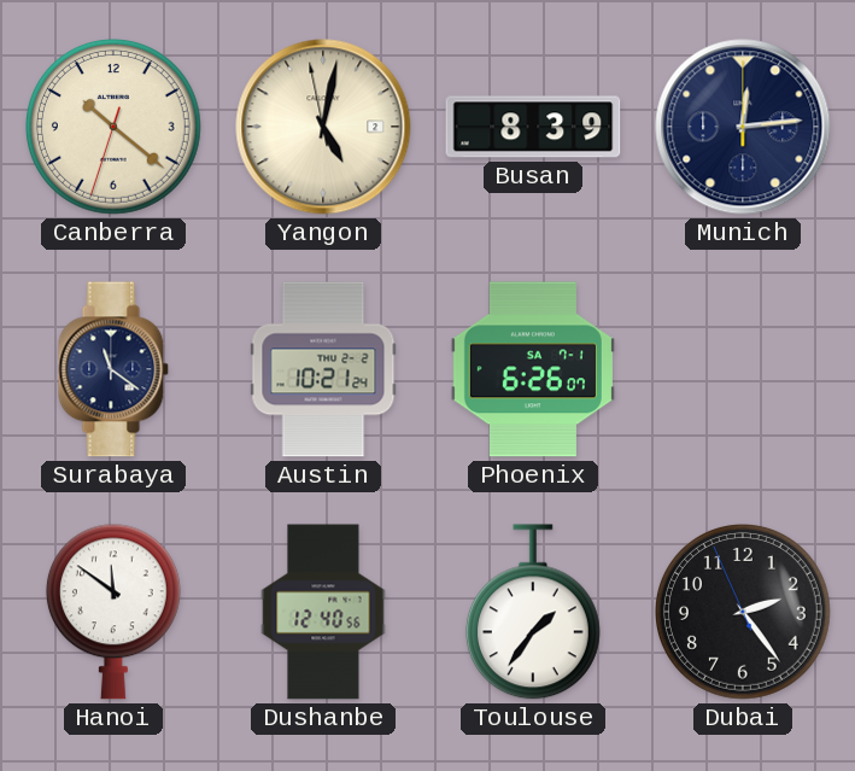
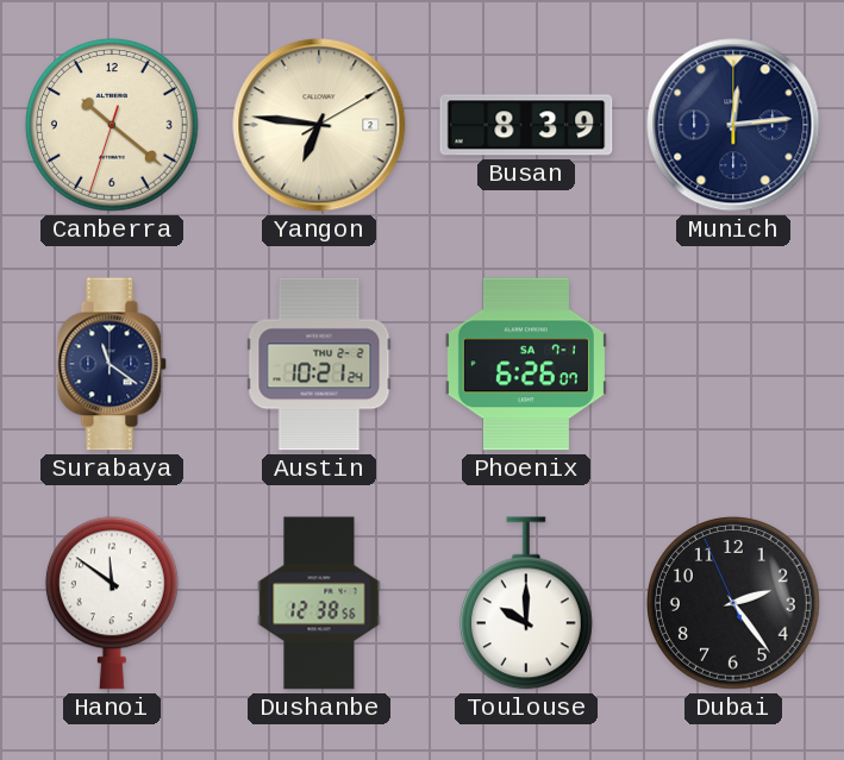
Yangon: 5:01 -> 6:46
Dushanbe: 12:40 -> 12:38
Toulouse: 1:36 -> 10:00
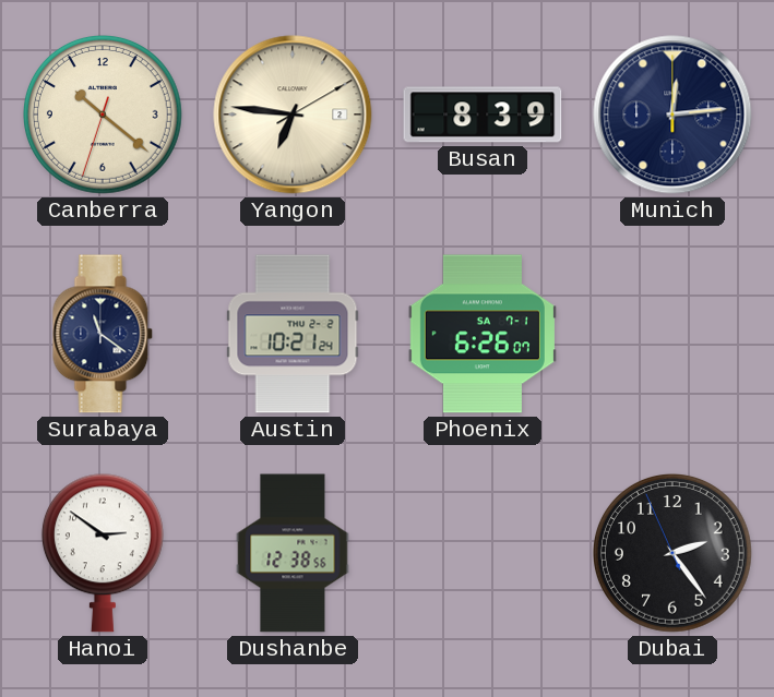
Hanoi: 11:51 -> 2:51
Toulouse: 10:00 -> none
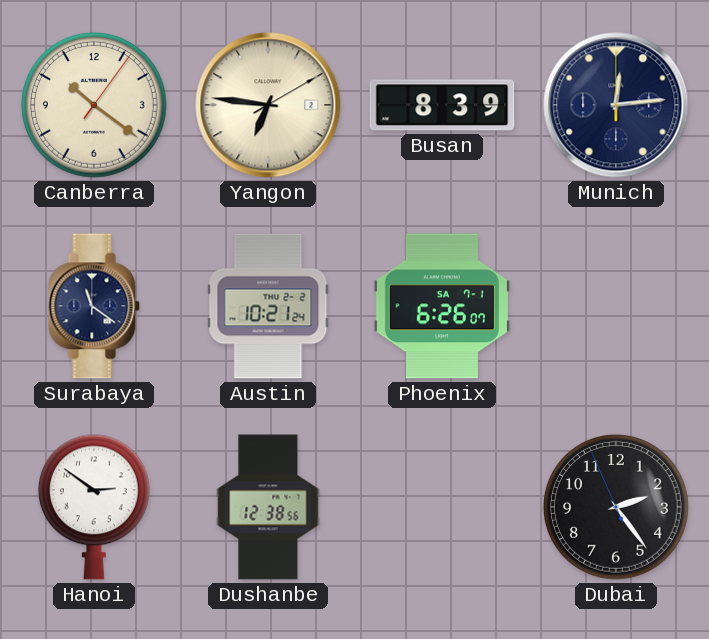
Canberra: 10:21:33 -> 10:21:06
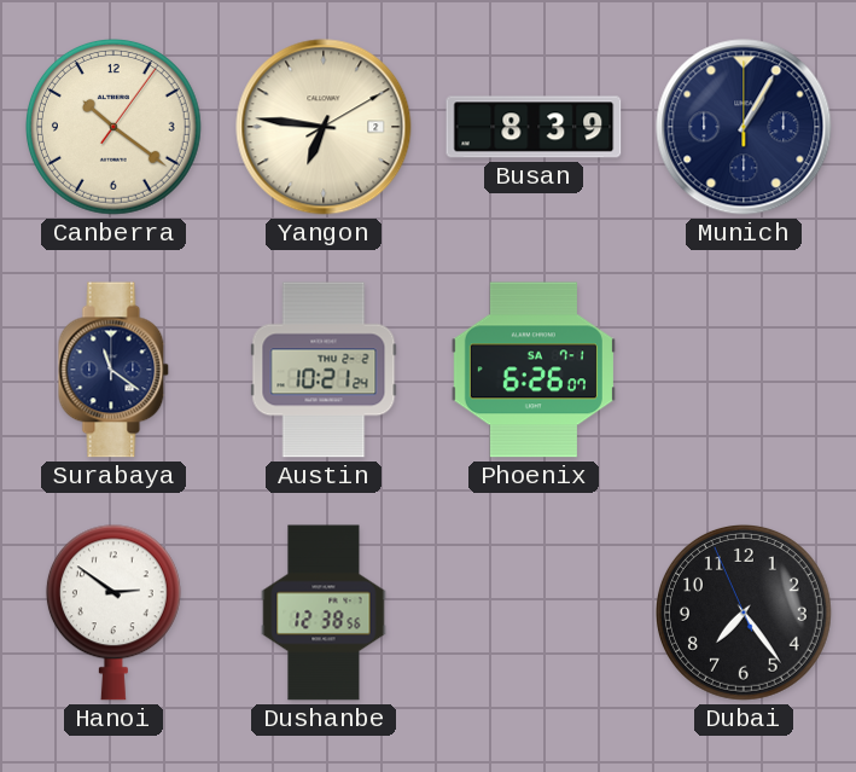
Munich: 12:14 -> 1:05
Dubai: 2:23 -> 7:23
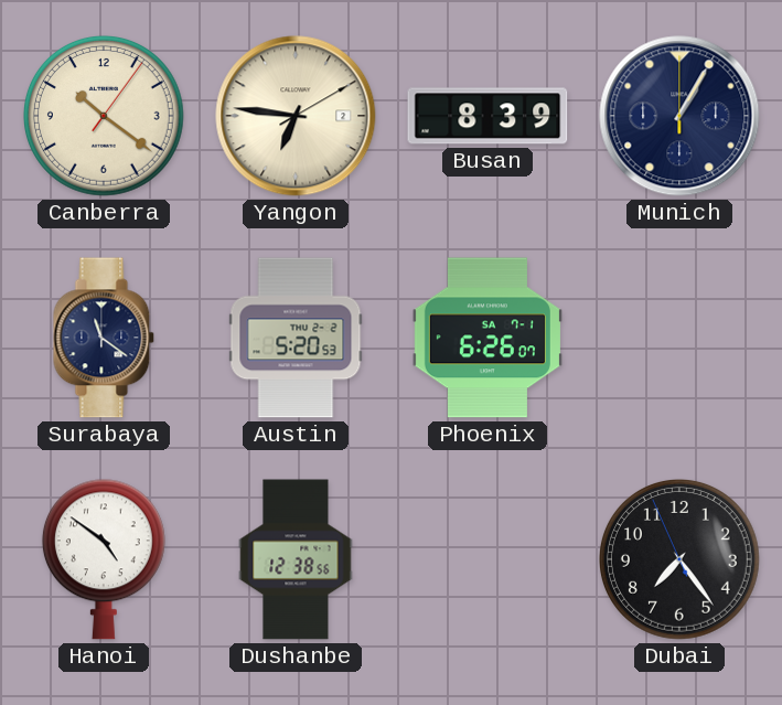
Austin: 10:21 -> 5:20
Hanoi: 2:51 -> 4:51
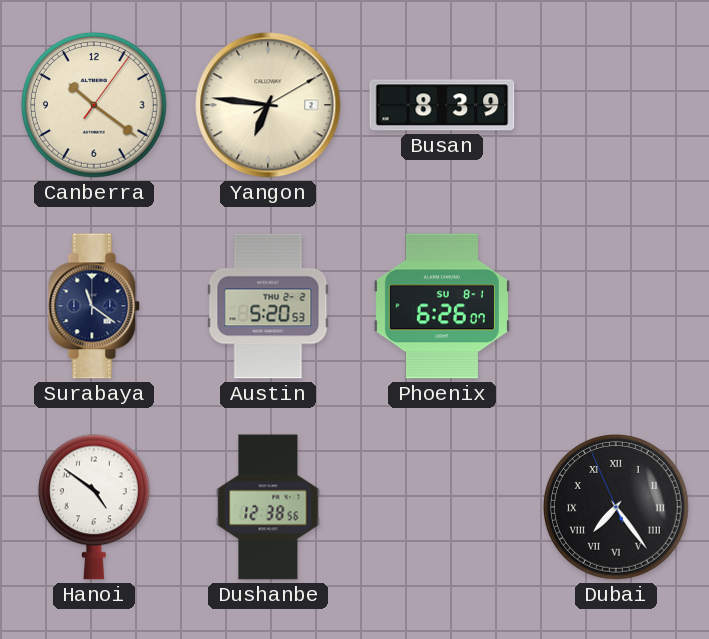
Munich: 1:05 -> none
Phoenix date: SA 7-1 -> SU 8-1
Dubai numerals: Arabic -> Roman
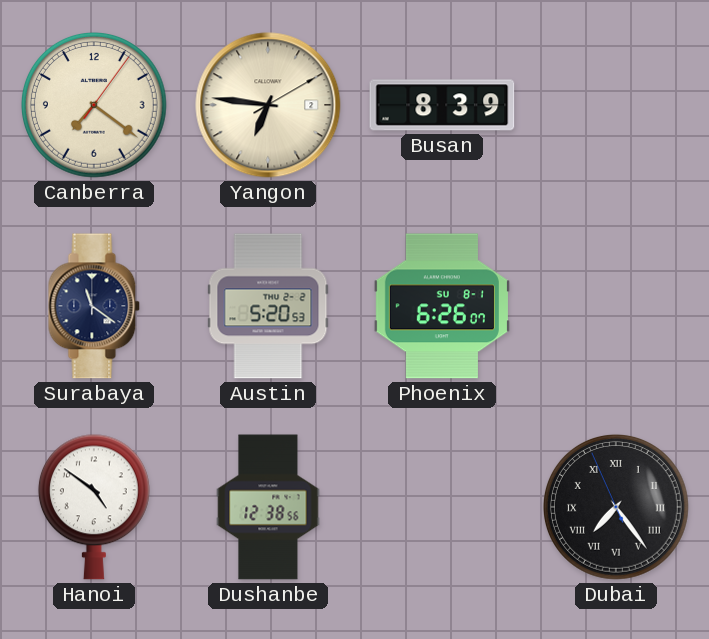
Canberra: 10:21 -> 7:21
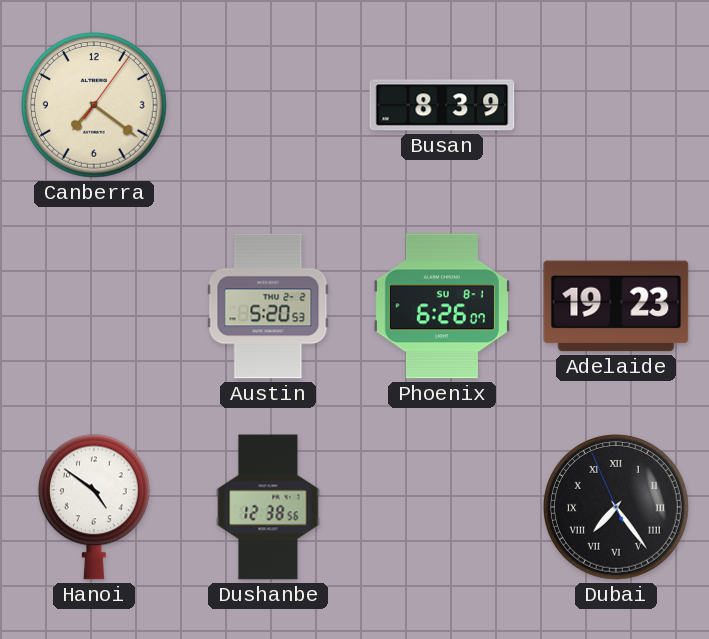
Yangon: 6:46 -> none
Surabaya: 11:21 -> none
Adelaide: none -> 19:23
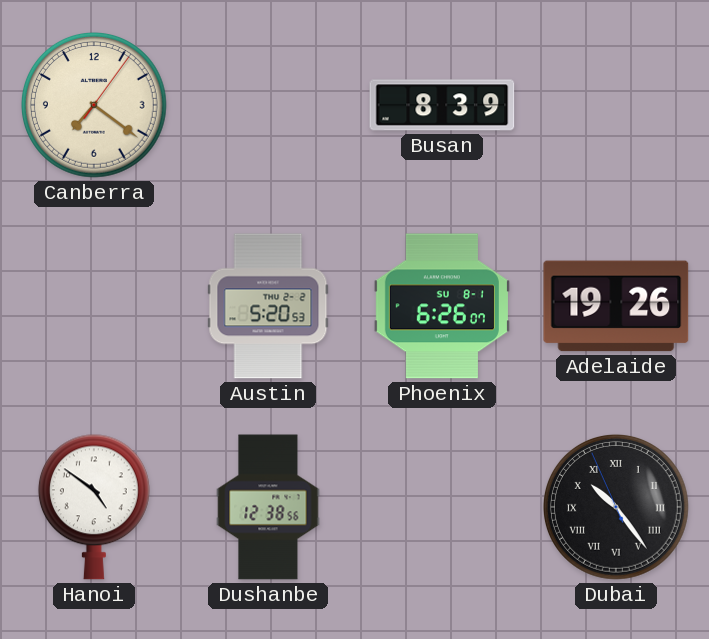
Adelaide: 19:23 -> 19:26
Dubai: 7:23 -> 10:23
